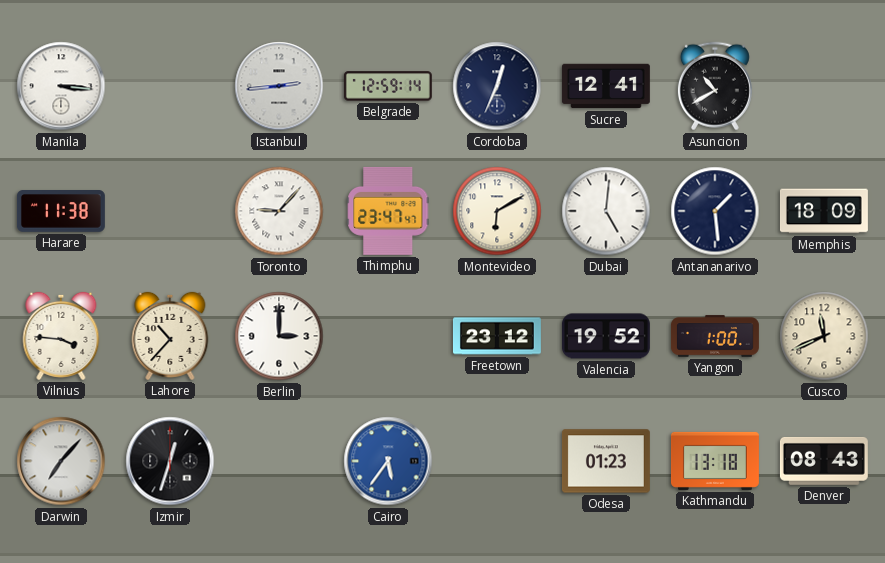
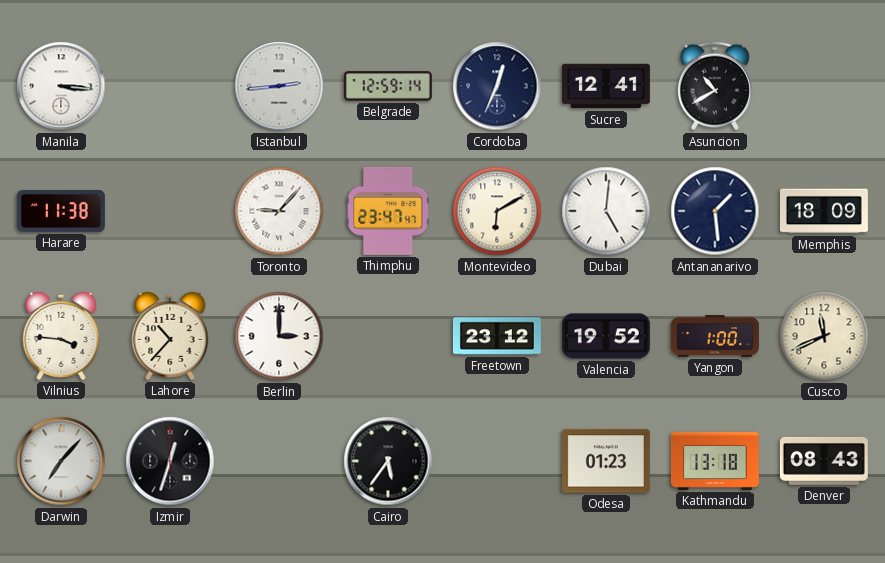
Cairo dial: blue -> black
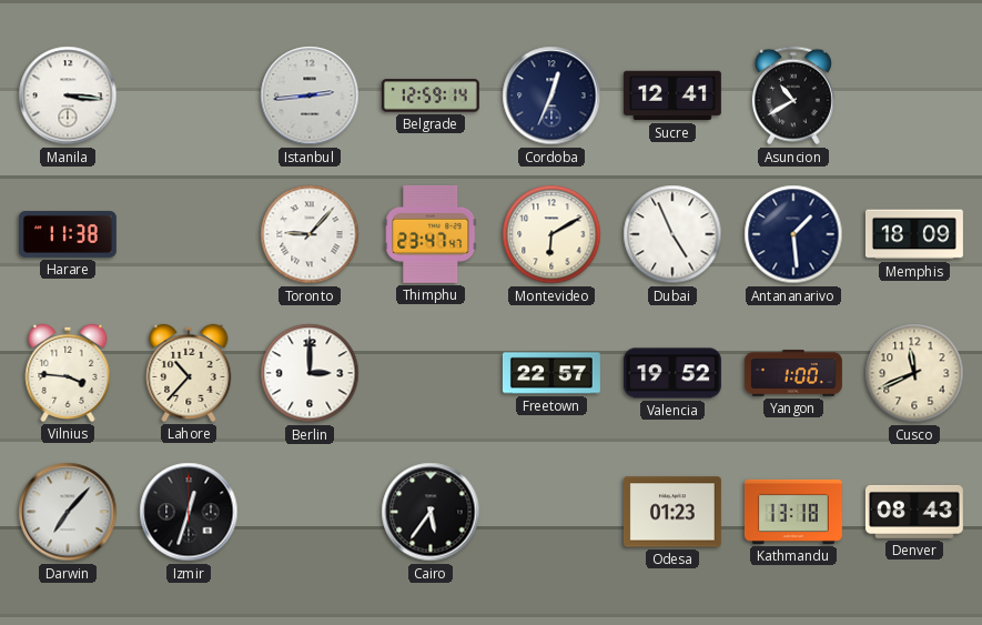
Dubai: 5:01 -> 4:56
Freetown: 23:12 -> 22:57
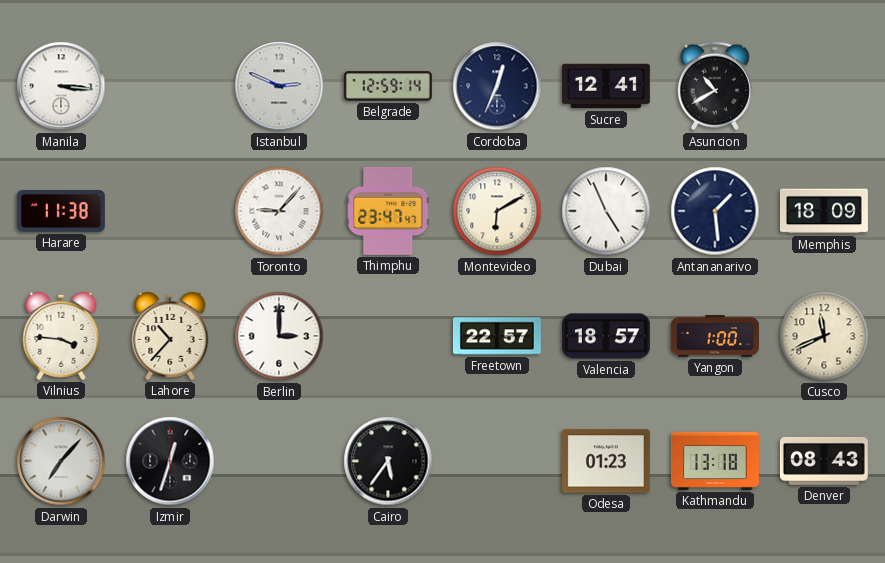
Istanbul: 2:44 -> 2:49
Valencia: 19:52 -> 18:57
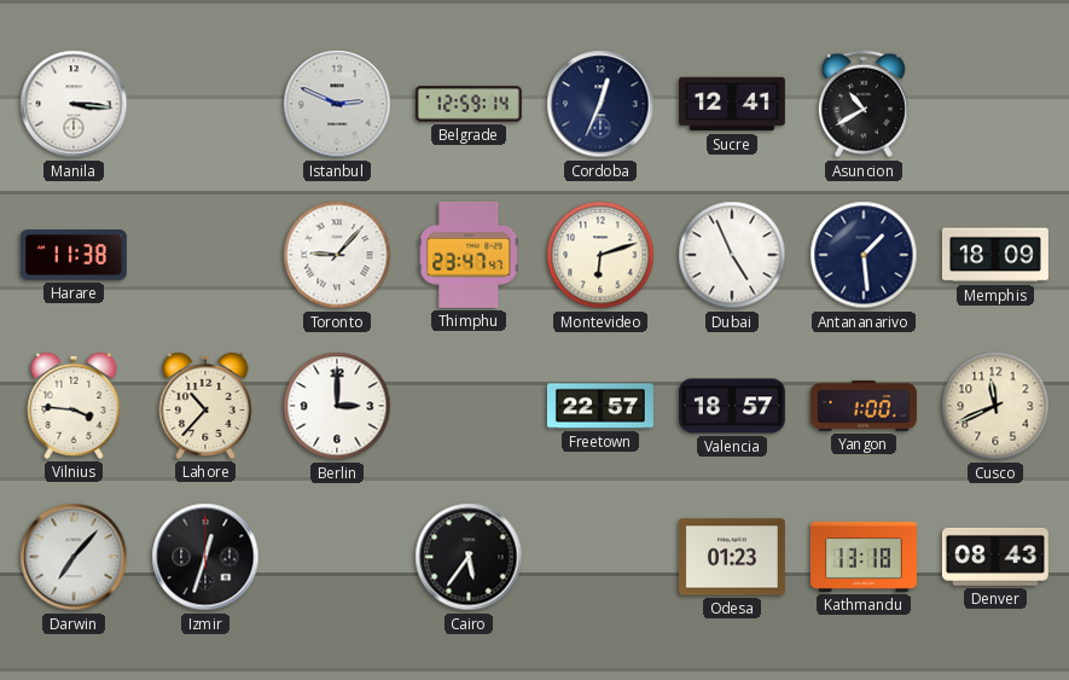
Montevideo: 6:10 -> 6:12
